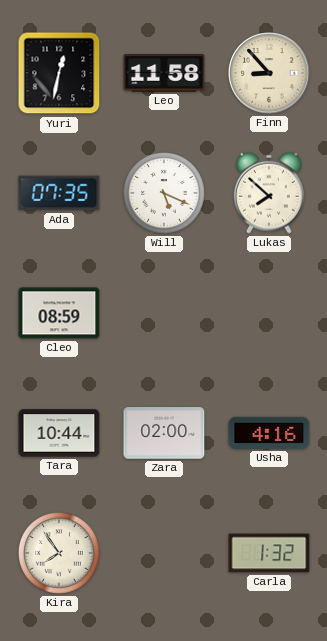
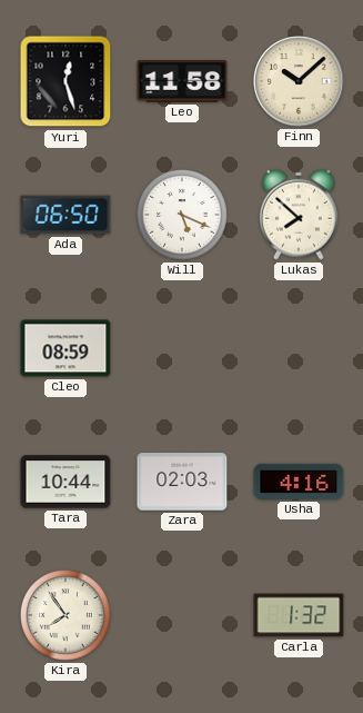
Yuri: 12:32 -> 12:27
Finn: 8:53 -> 10:08
Ada: 07:35 -> 06:50
Zara: 02:00 -> 02:03
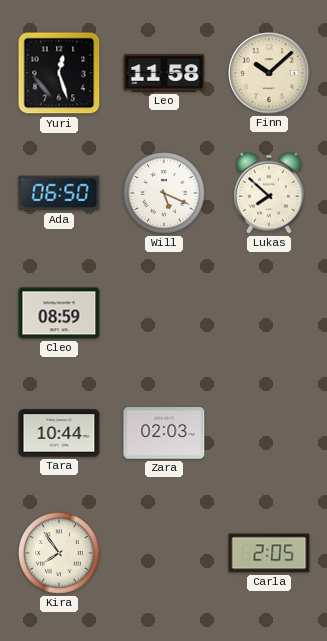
Usha: 4:16 -> none
Carla: 1:32 -> 2:05
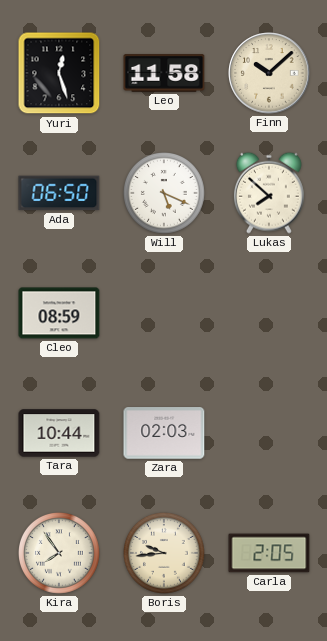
Boris: none -> 9:44
